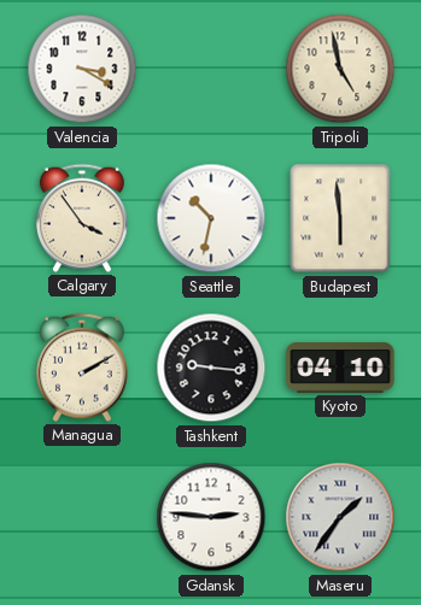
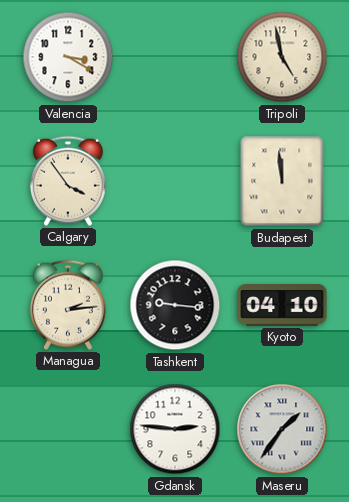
Seattle: 10:32 -> none
Budapest: 5:59 -> 11:59
Managua: 2:10 -> 2:14
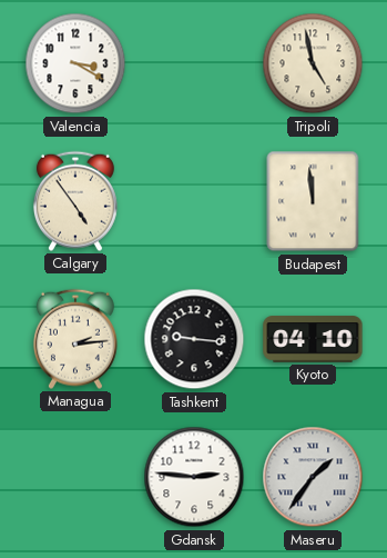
Calgary: 3:54 -> 4:54
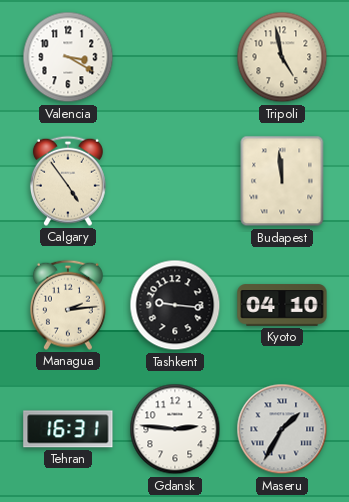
Tehran: none -> 16:31
Maseru: 1:36 -> 1:35
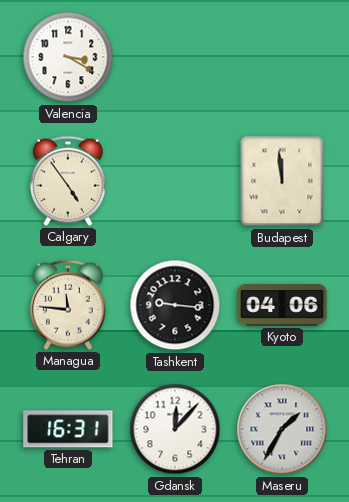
Tripoli: 4:58 -> none
Managua: 2:14 -> 11:46
Kyoto: 04:10 -> 04:06
Gdansk: 2:46 -> 12:07
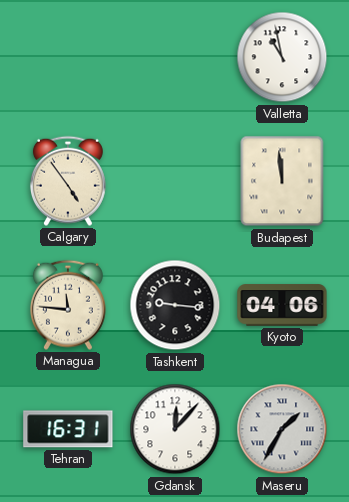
Valencia: 3:20 -> none
Valletta: none -> 10:58
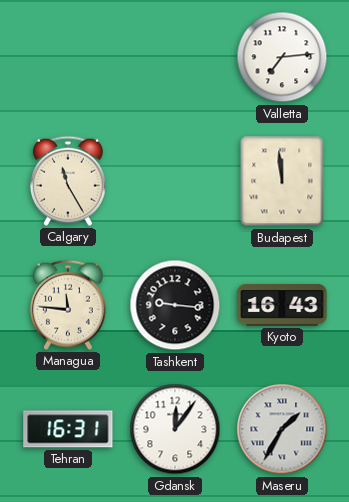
Valletta: 10:58 -> 7:14
Calgary: 4:54 -> 11:25
Kyoto: 04:06 -> 16:43
Gdansk: 12:07 -> 12:06
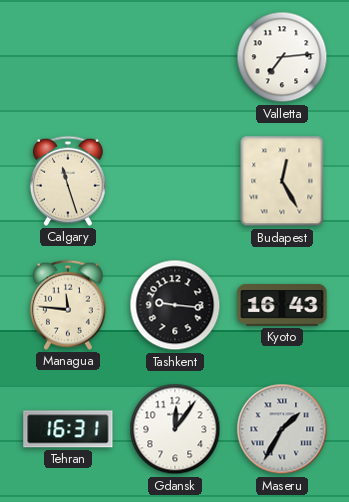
Calgary: 11:25 -> 11:27
Budapest: 11:59 -> 12:25
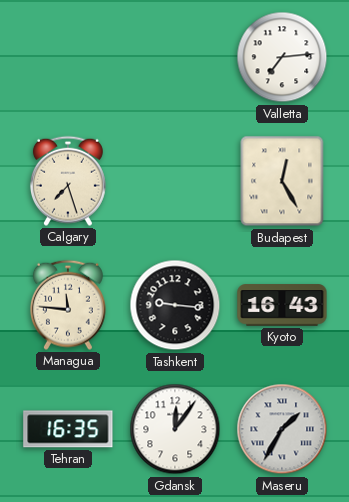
Calgary: 11:27 -> 7:27
Tehran: 16:31 -> 16:35
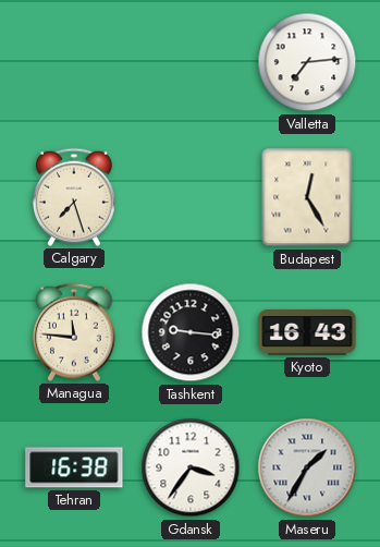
Tehran: 16:35 -> 16:38
Gdansk: 12:06 -> 3:36
